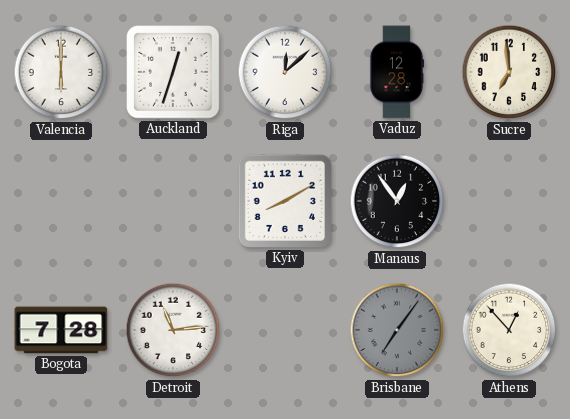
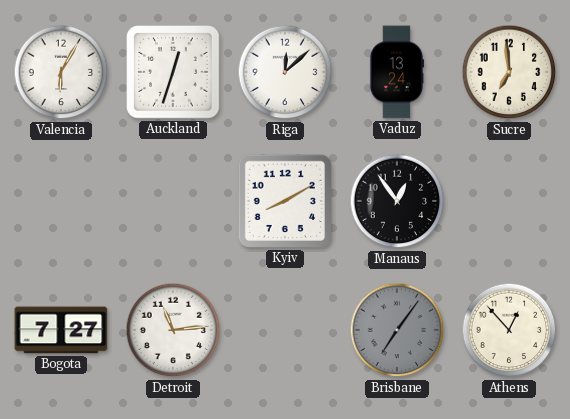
Valencia: 6:00 -> 6:05
Vaduz: 12:28 -> 13:24
Bogota: 7:28 -> 7:27
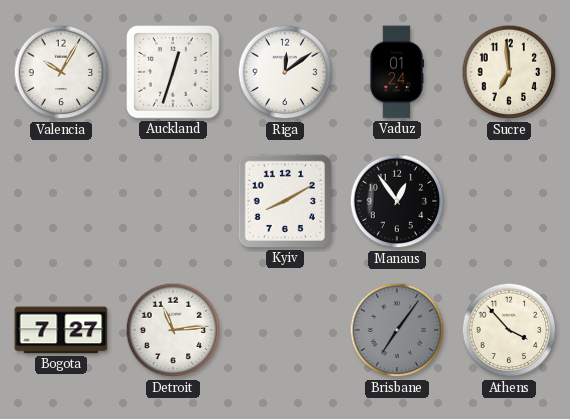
Valencia: 6:05 -> 10:05
Riga: 12:08 -> 12:09
Vaduz: 13:24 -> 01:24
Athens: 12:53 -> 3:53
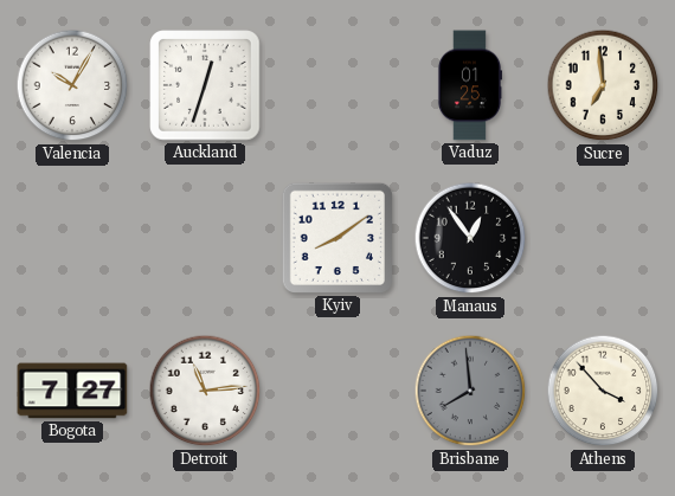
Riga: 12:09 -> none
Vaduz: 01:24 -> 01:25
Kyiv: 8:10 -> 8:09
Brisbane: 7:06 -> 7:59
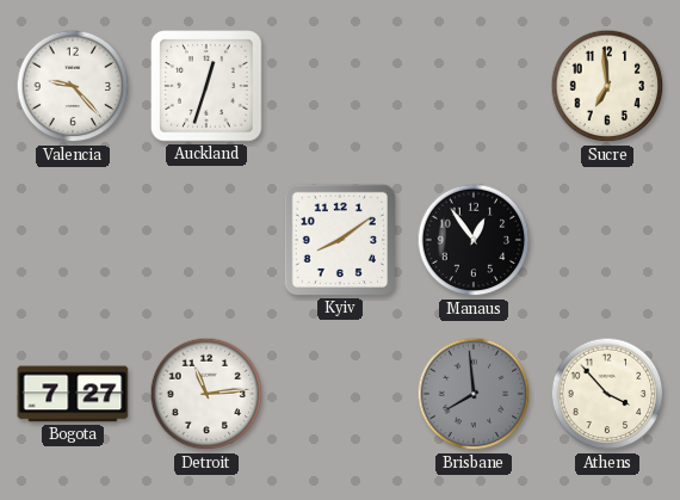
Valencia: 10:05 -> 9:23
Vaduz: 01:25 -> none
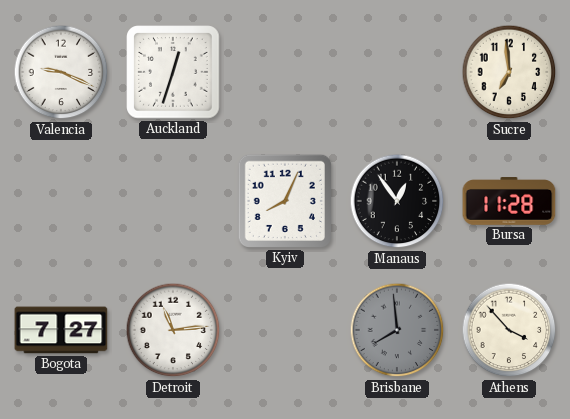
Valencia: 9:23 -> 9:19
Kyiv: 8:09 -> 8:04
Bursa: none -> 11:28
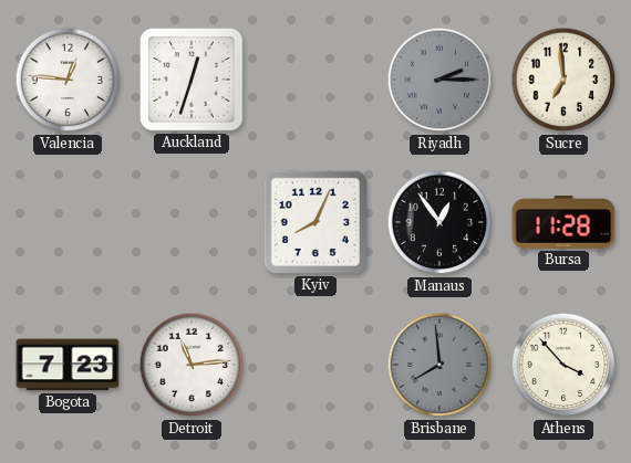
Valencia: 9:19 -> 12:46
Riyadh: none -> 2:15
Bogota: 7:27 -> 7:23
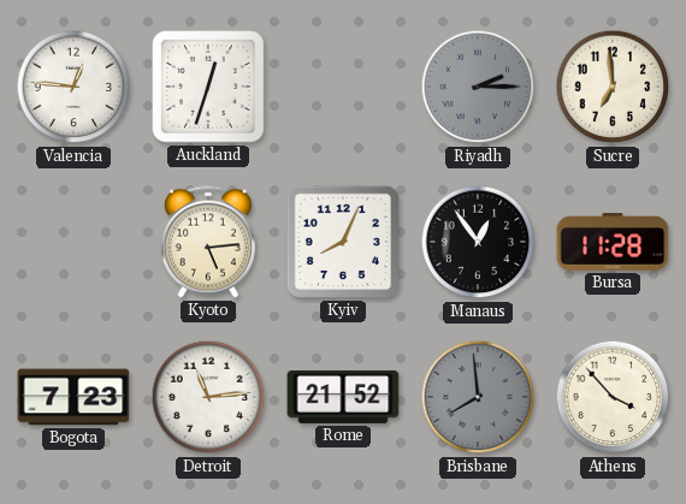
Kyoto: none -> 5:14
Rome: none -> 21:52
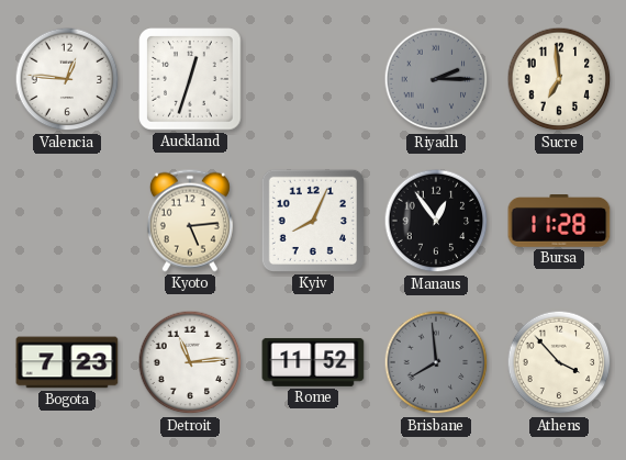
Rome: 21:52 -> 11:52
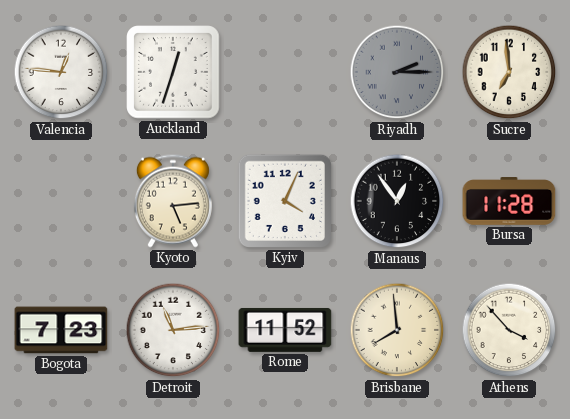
Kyiv: 8:04 -> 4:04
Brisbane dial: grey -> cream
